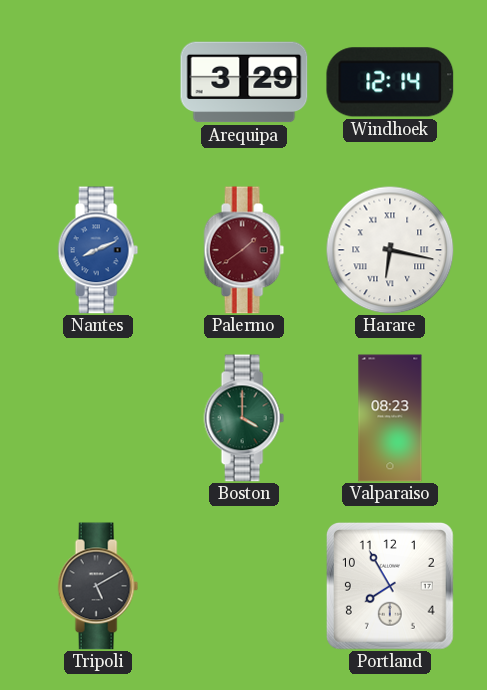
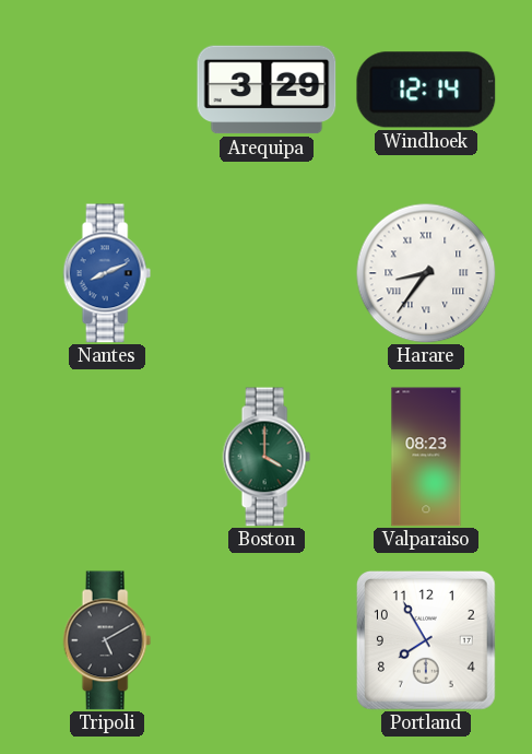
Palermo: 1:39 -> none
Harare: 6:17 -> 8:36
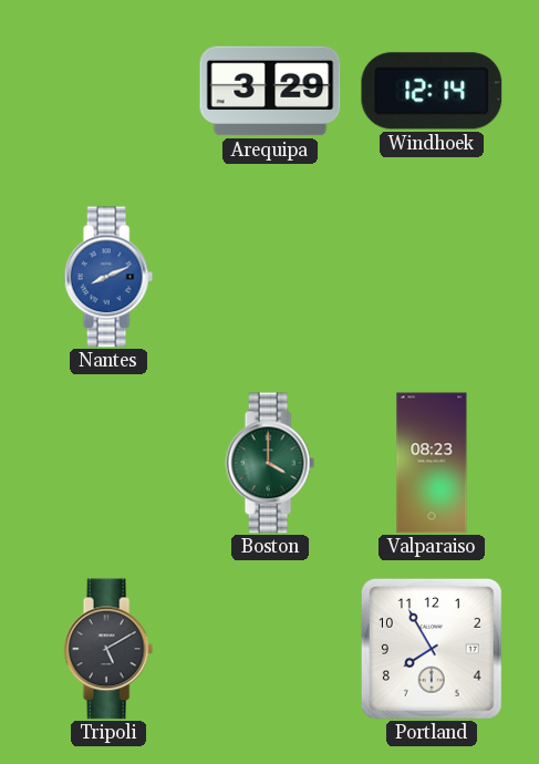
Harare: 8:36 -> none
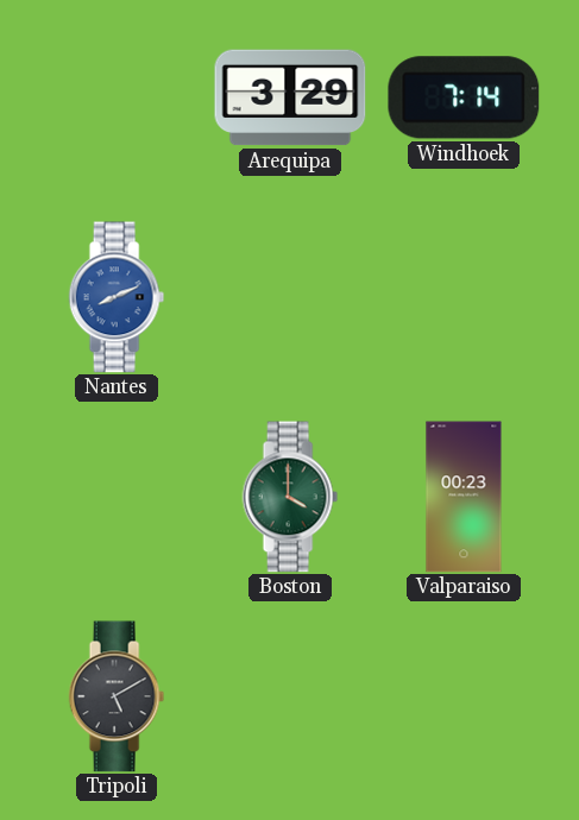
Windhoek: 12:14 -> 7:14
Valparaiso: 08:23 -> 00:23
Portland: 7:55 -> none
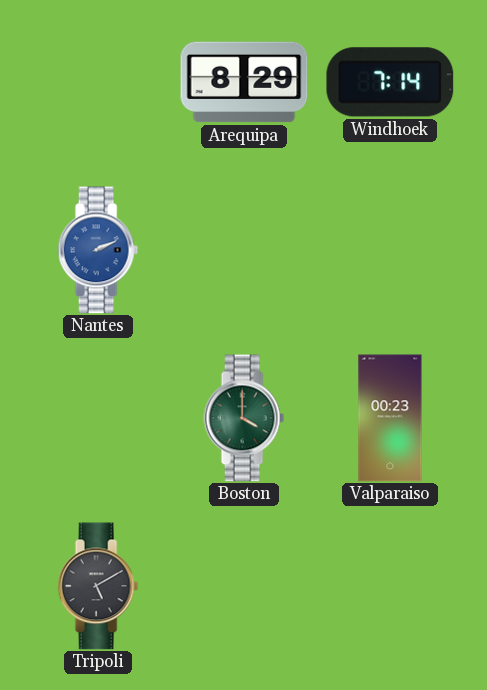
Arequipa: 3:29 -> 8:29
Nantes: 8:11 -> 2:11
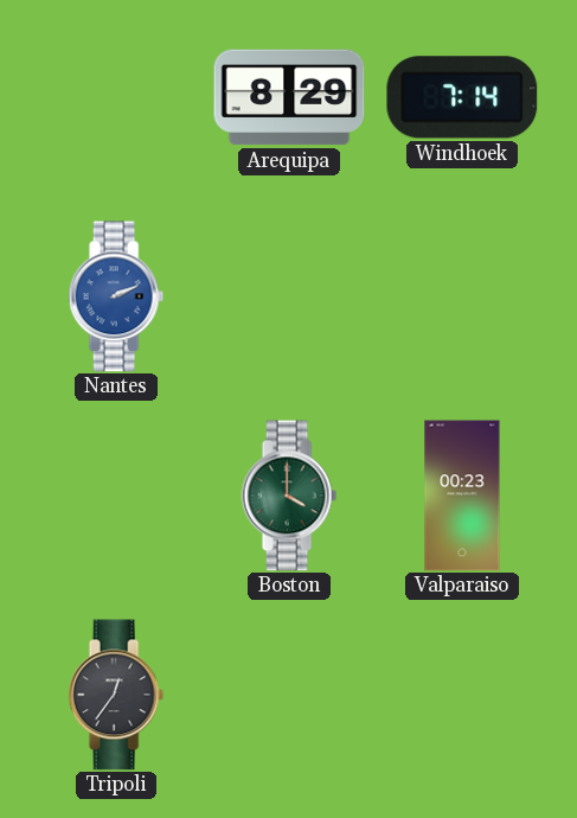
Tripoli: 5:10 -> 12:36
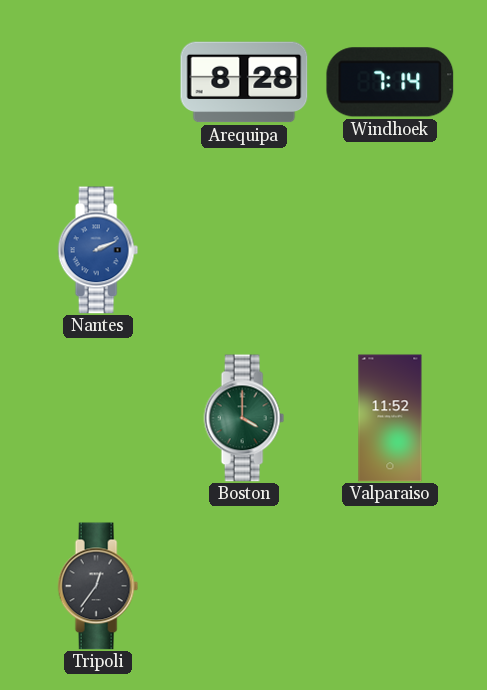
Arequipa: 8:29 -> 8:28
Valparaiso: 00:23 -> 11:52
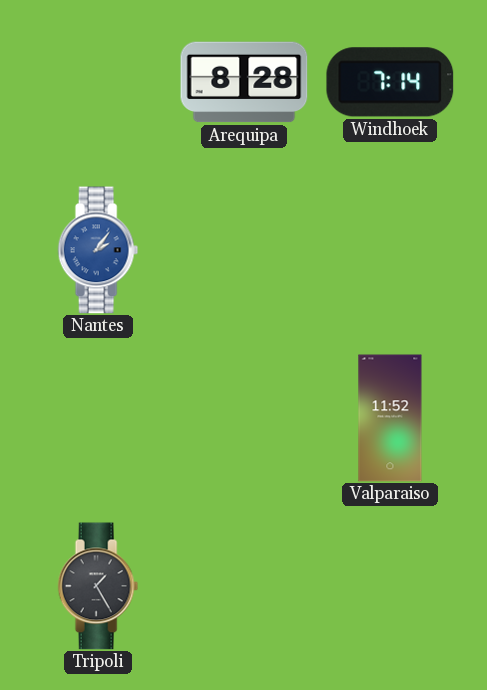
Nantes: 2:11 -> 2:06
Boston: 4:00 -> none
Tripoli: 12:36 -> 1:25
